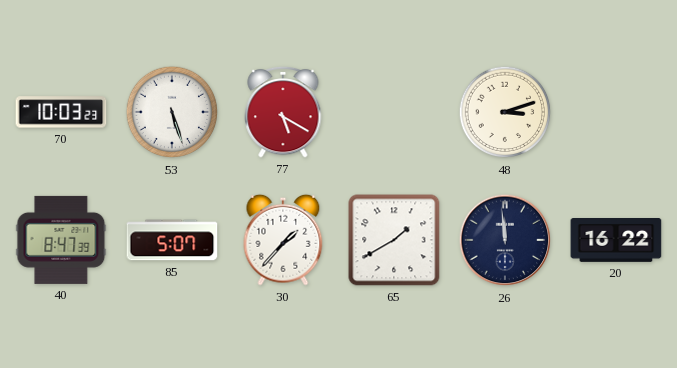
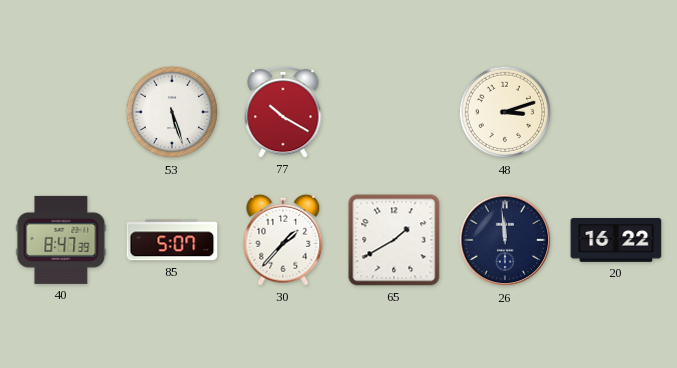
70: 10:03 -> none
77: 5:20 -> 10:20
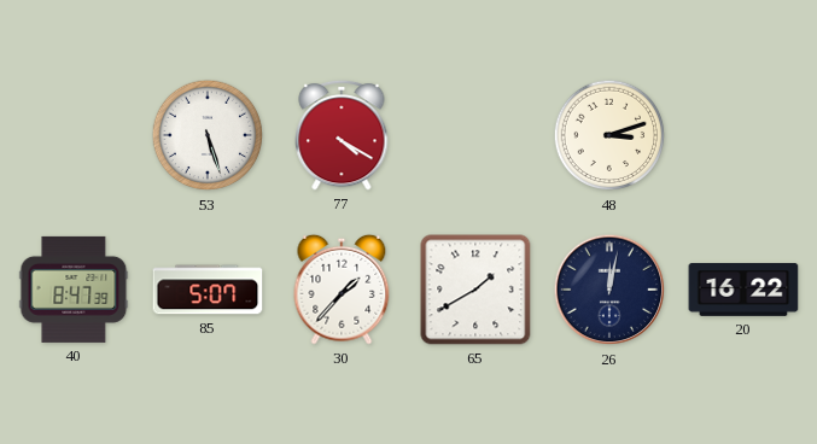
77: 10:20 -> 4:20
26: 11:59 -> 12:02
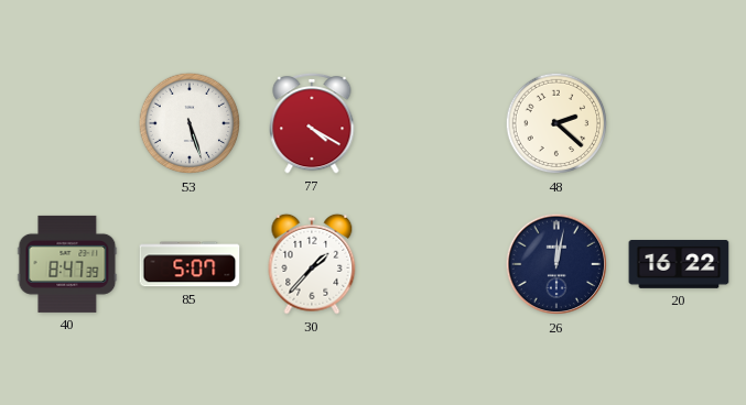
48: 3:12 -> 2:22
65: 1:40 -> none
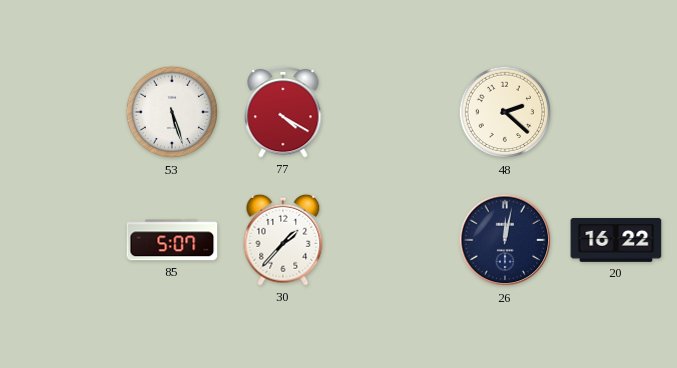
40: 8:47 -> none
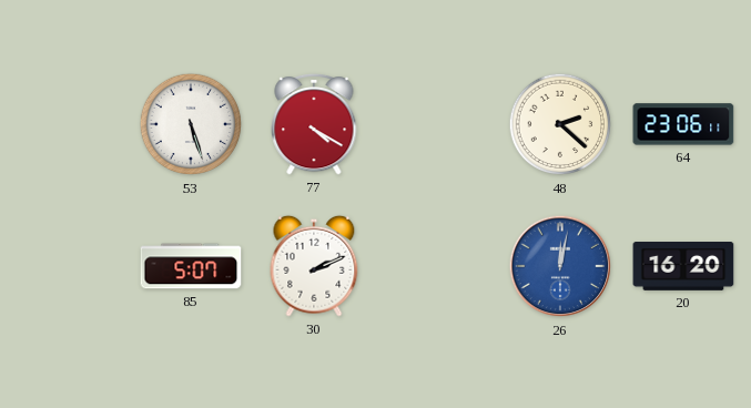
64: none -> 23:06
30: 1:37 -> 2:11
26 dial: navy -> blue
20: 16:22 -> 16:20
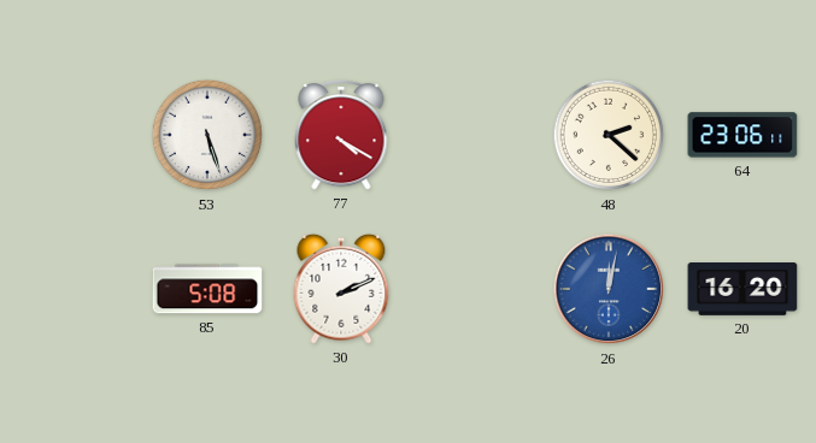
85: 5:07 -> 5:08
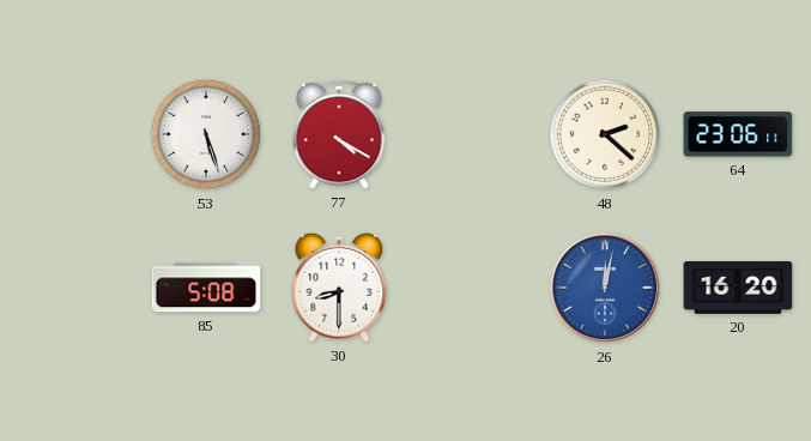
30: 2:11 -> 8:30
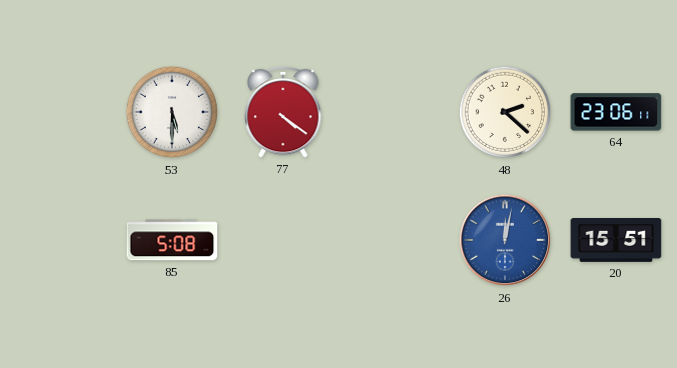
53: 5:27 -> 5:30
77: 4:20 -> 4:21
30: 8:30 -> none
20: 16:20 -> 15:51
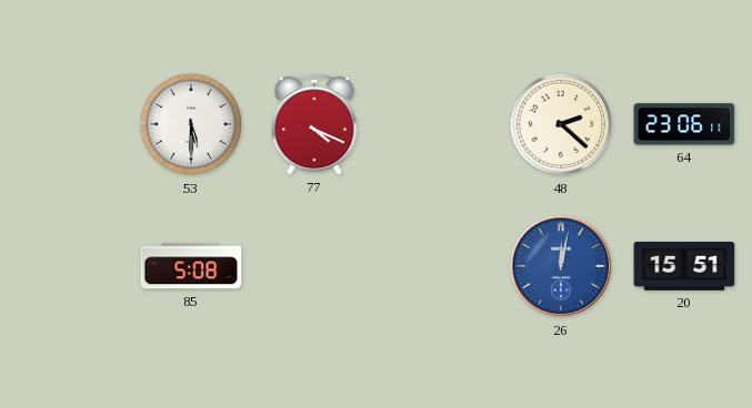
77: 4:21 -> 4:19
